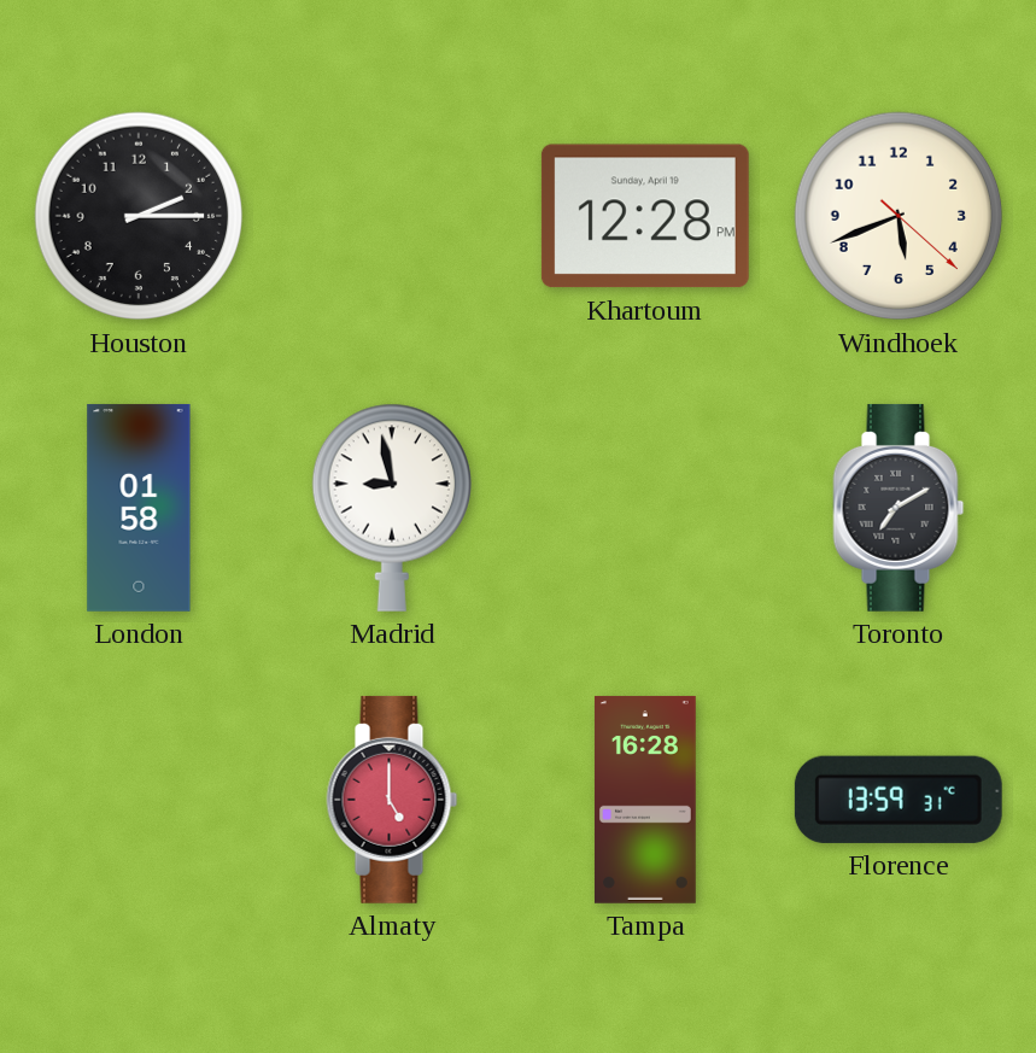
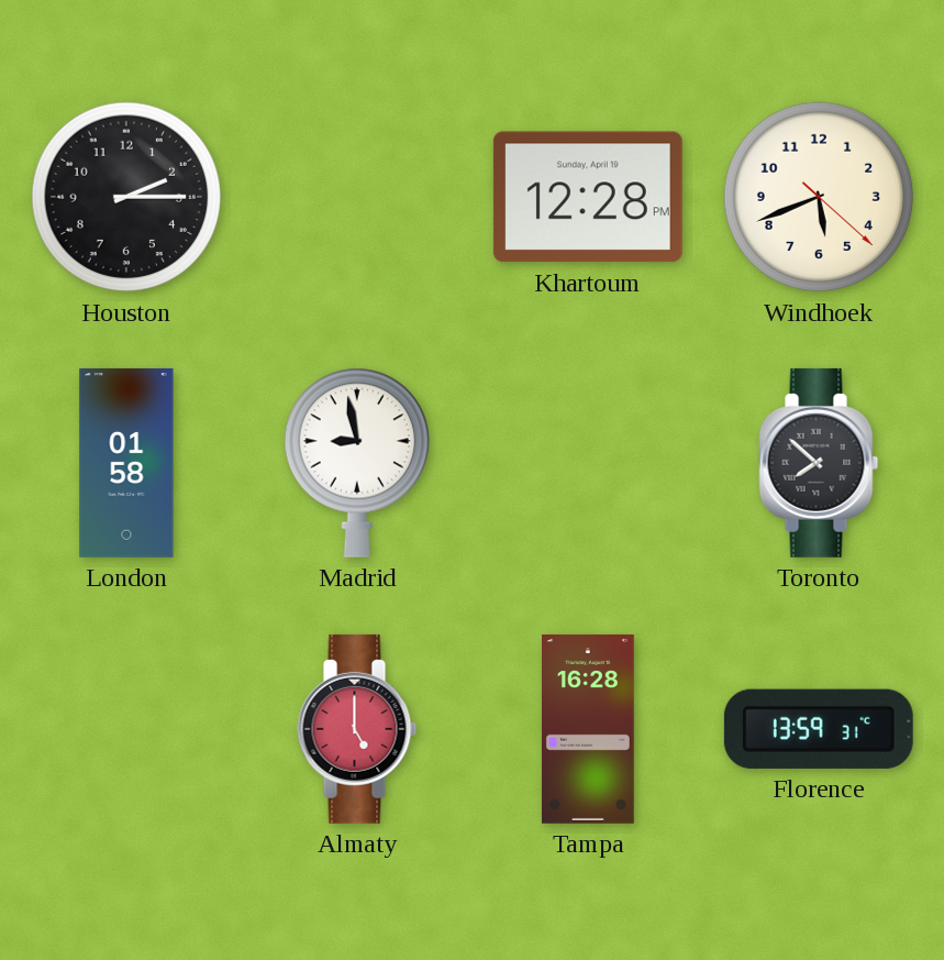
Toronto: 7:10 -> 7:52
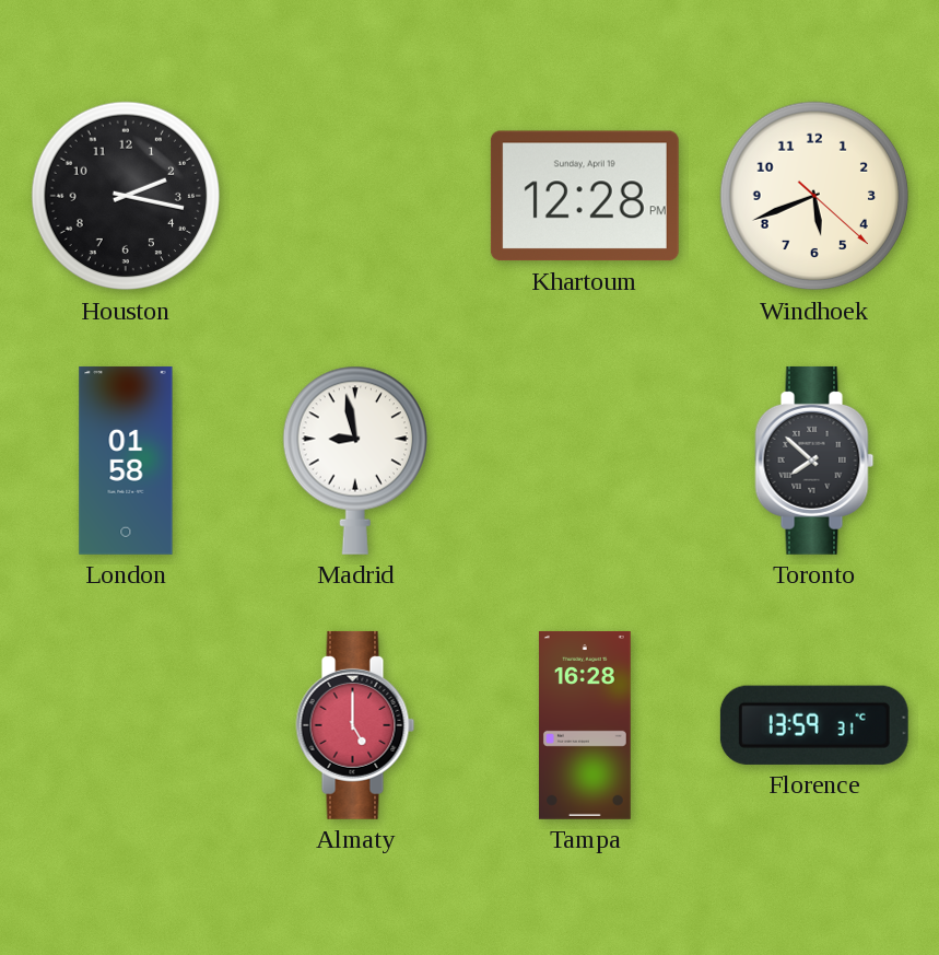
Houston: 2:15 -> 2:17
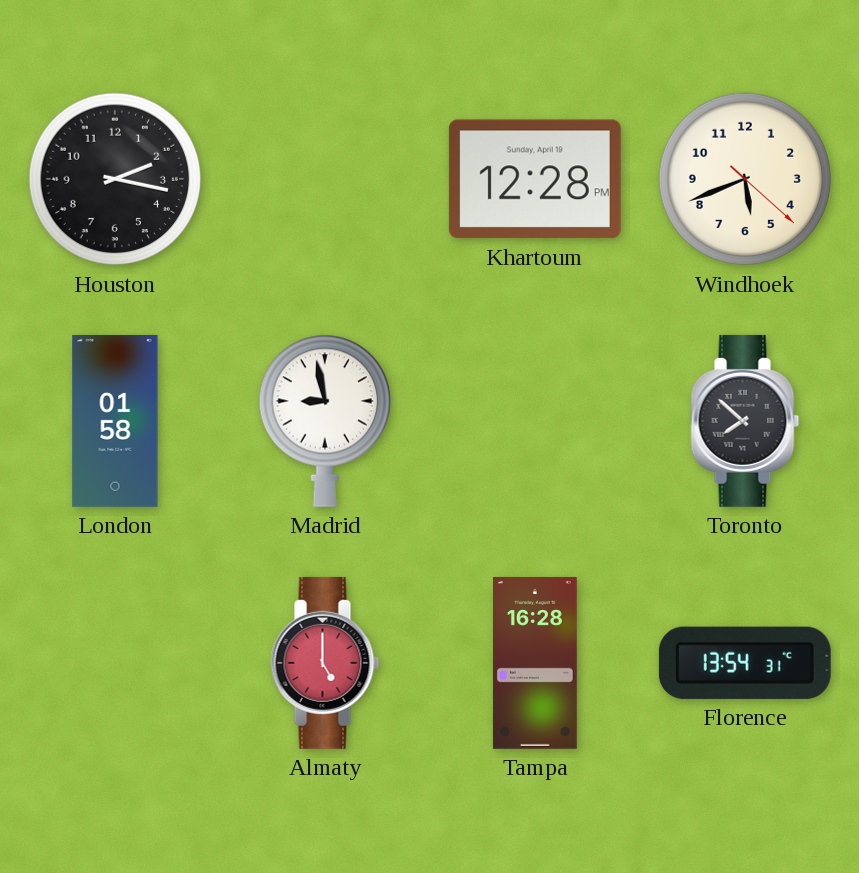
Florence: 13:59 -> 13:54
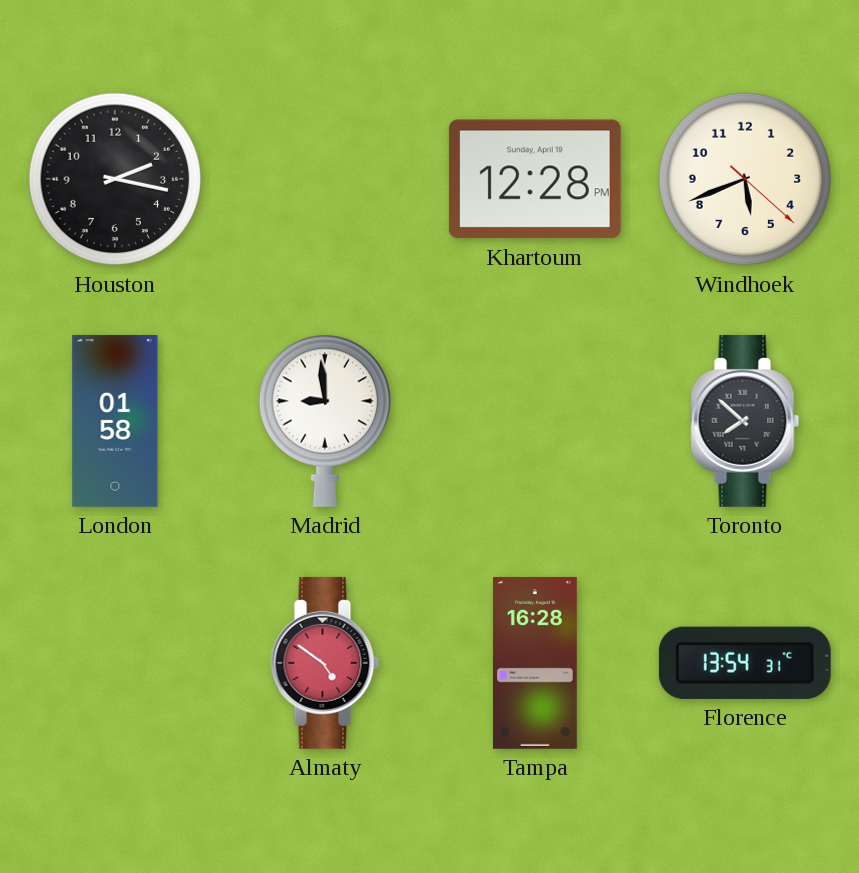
Madrid: 8:58 -> 8:59
Almaty: 5:00 -> 4:51
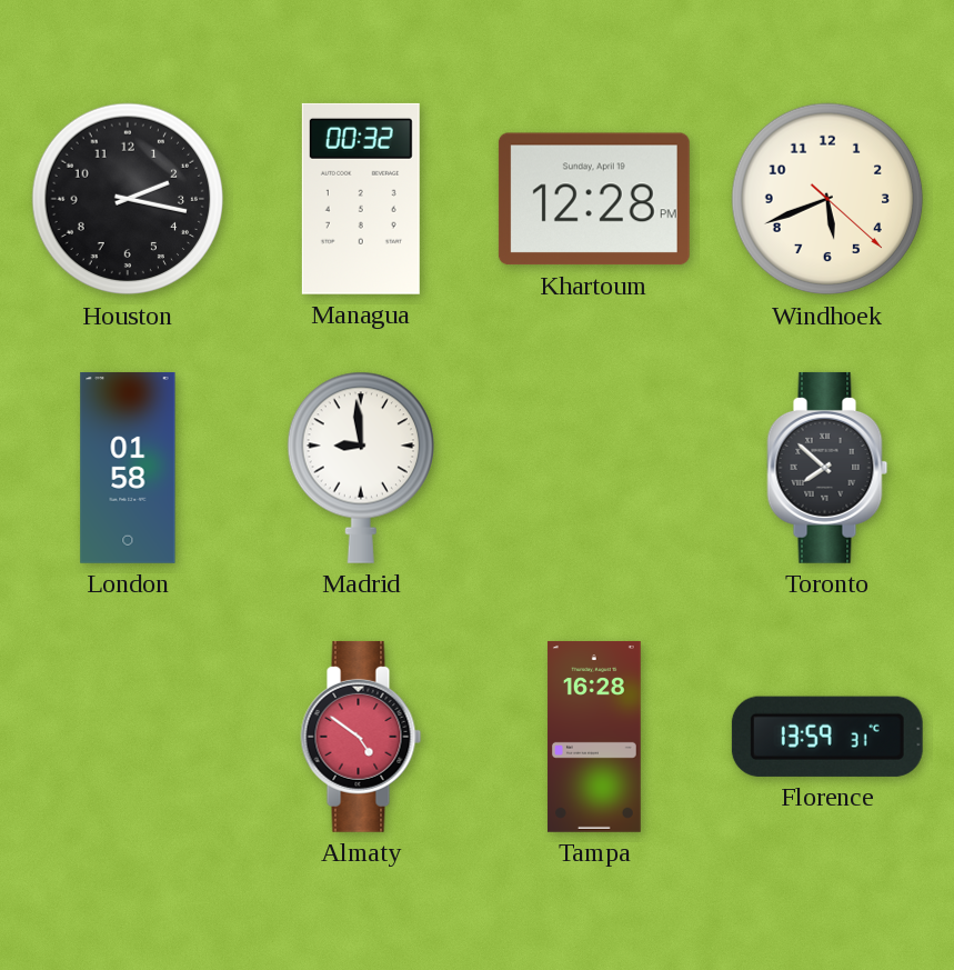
Managua: none -> 00:32
Florence: 13:54 -> 13:59
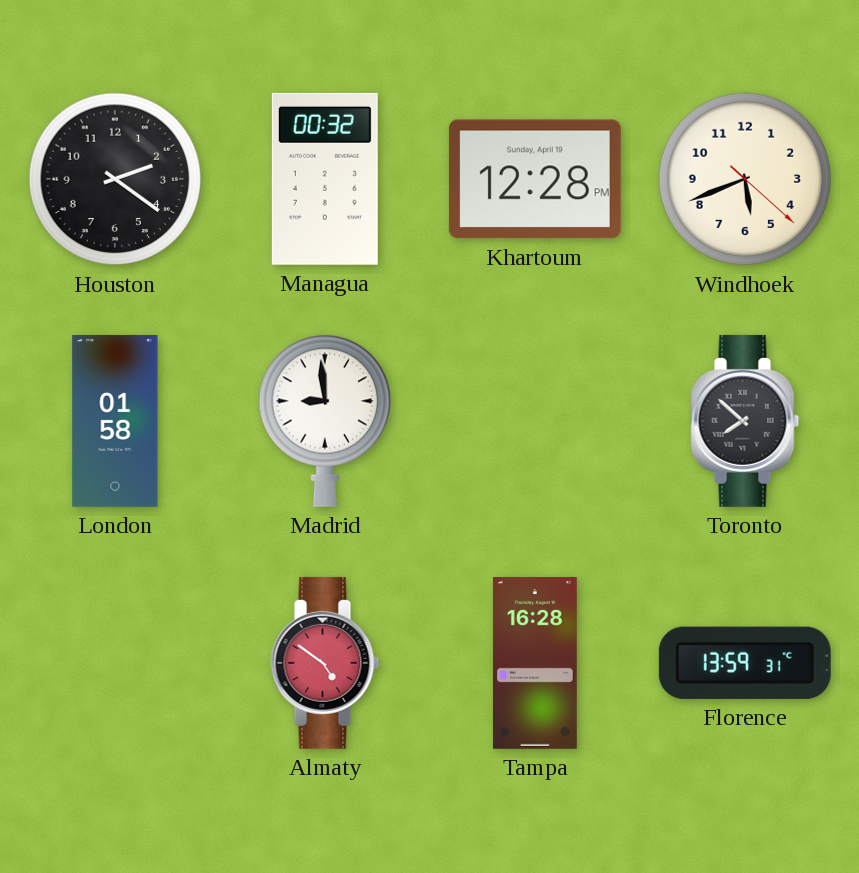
Houston: 2:17 -> 2:21
